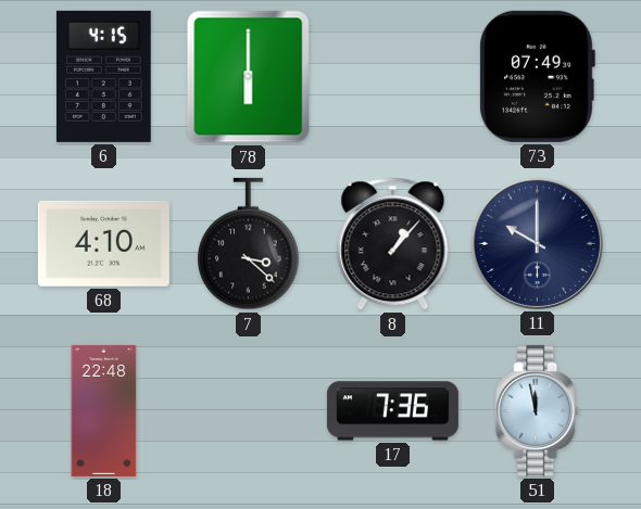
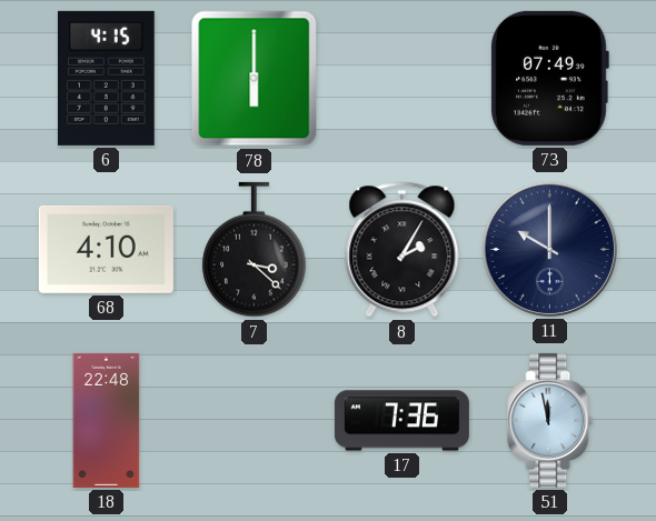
8: 1:07 -> 2:05
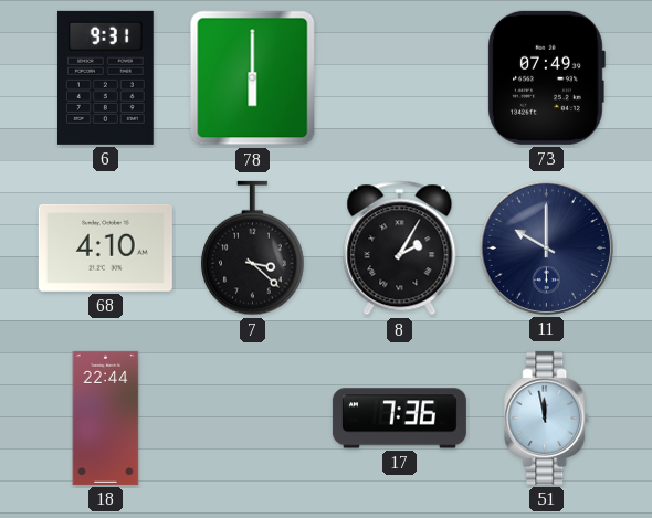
6: 4:15 -> 9:31
18: 22:48 -> 22:44
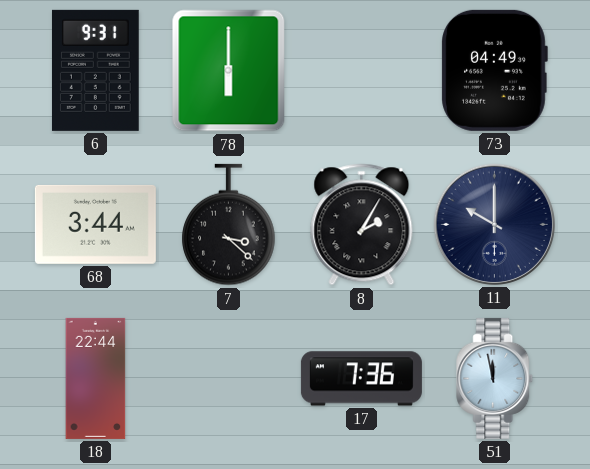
73: 07:49 -> 04:49
68: 4:10 -> 3:44
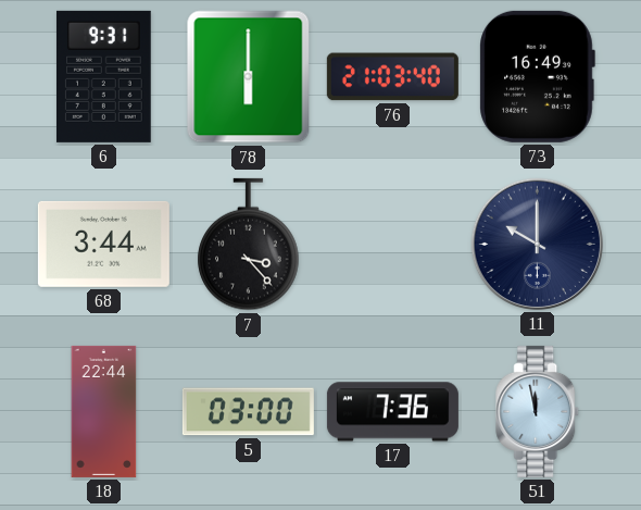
76: none -> 21:03
73: 04:49 -> 16:49
7: 3:22 -> 3:23
8: 2:05 -> none
5: none -> 03:00
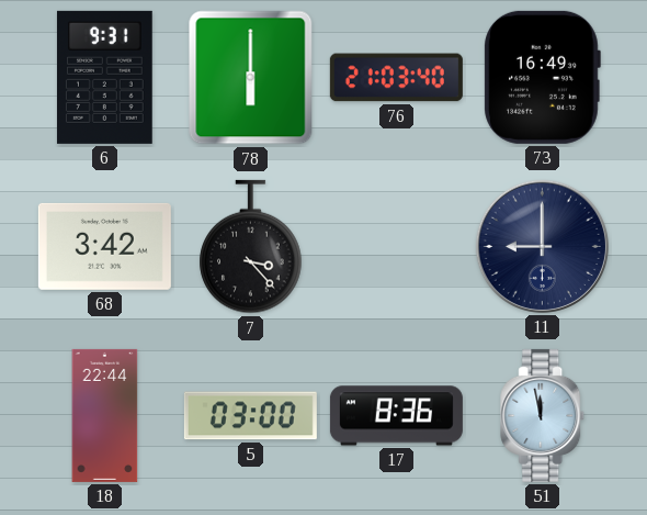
68: 3:44 -> 3:42
11: 10:00 -> 9:00
17: 7:36 -> 8:36
